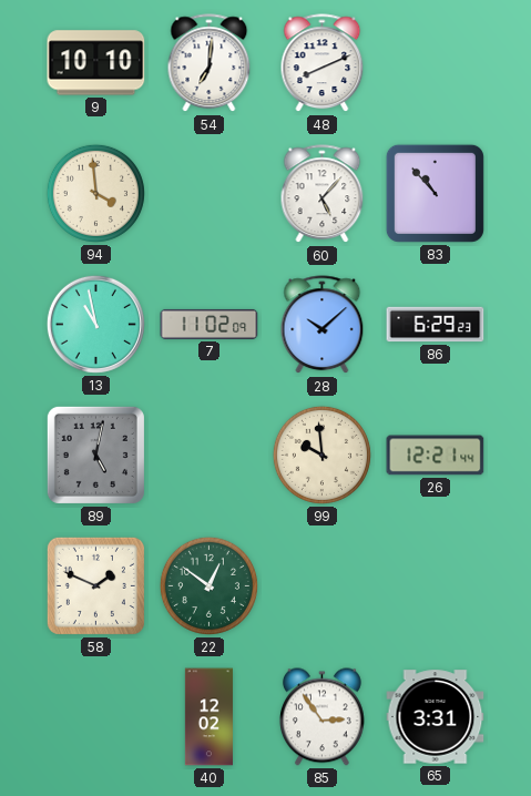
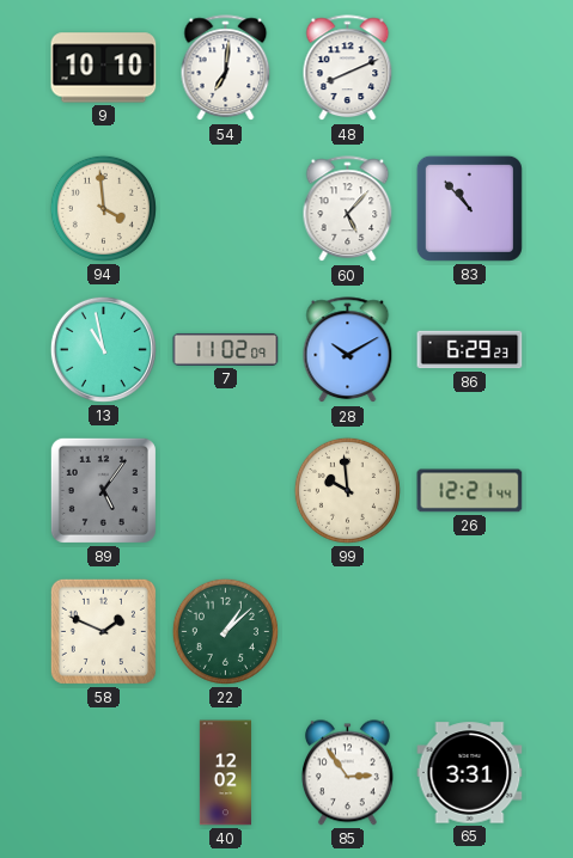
28: 10:08 -> 10:10
89: 5:02 -> 5:06
22: 12:51 -> 1:08
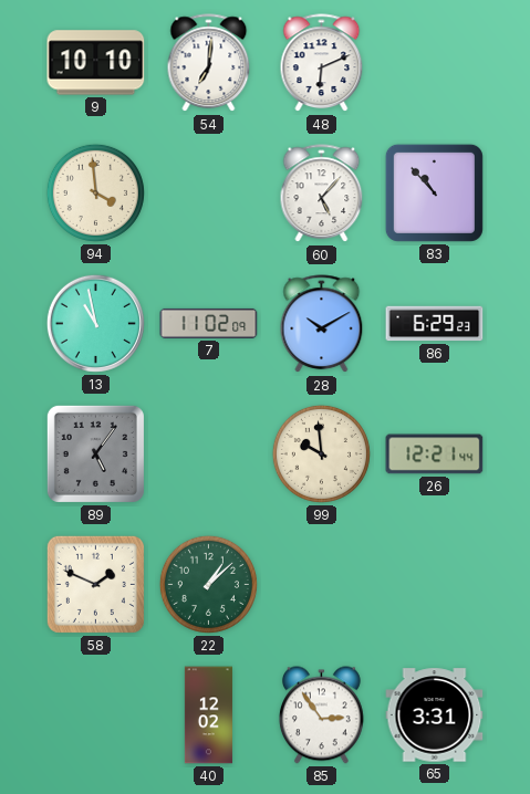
48: 8:11 -> 6:11
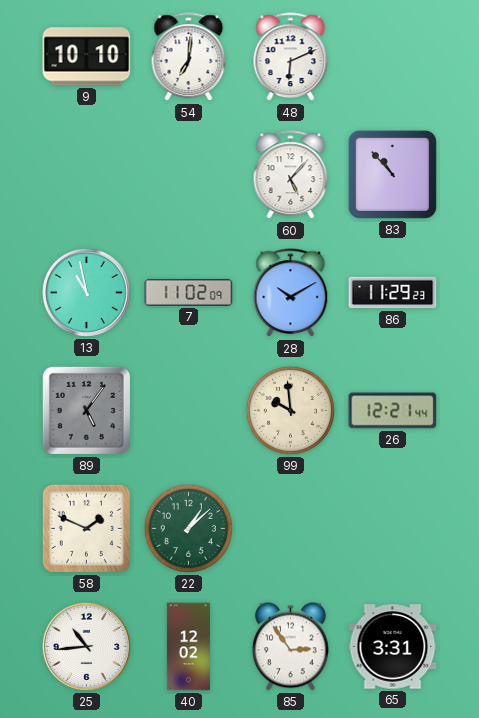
94: 3:59 -> none
86: 6:29 -> 11:29
25: none -> 10:44
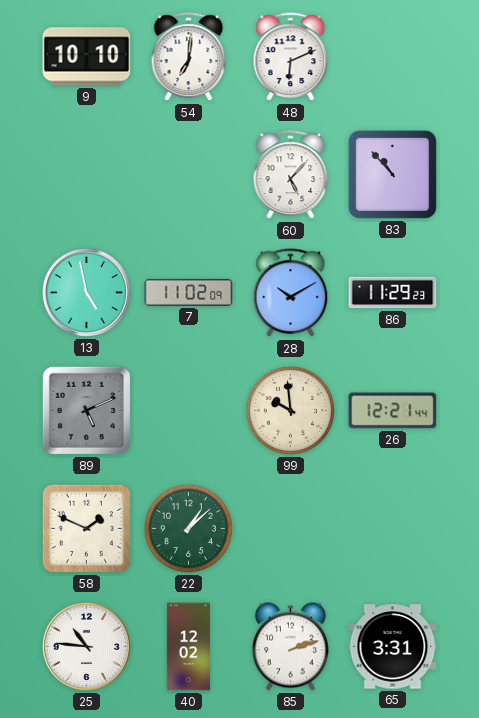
13: 10:58 -> 4:58
89: 5:06 -> 5:11
25: 10:44 -> 10:46
85: 2:54 -> 2:12
